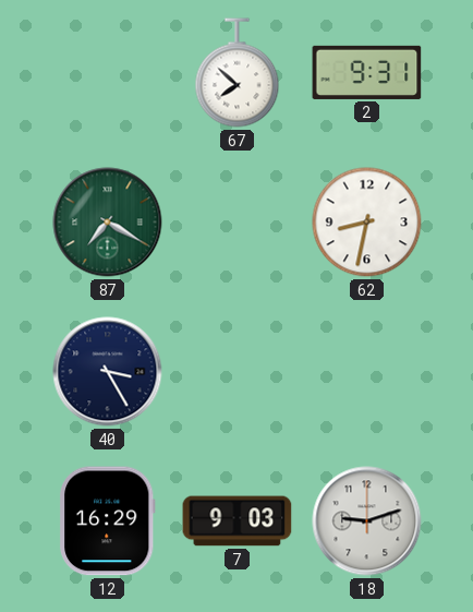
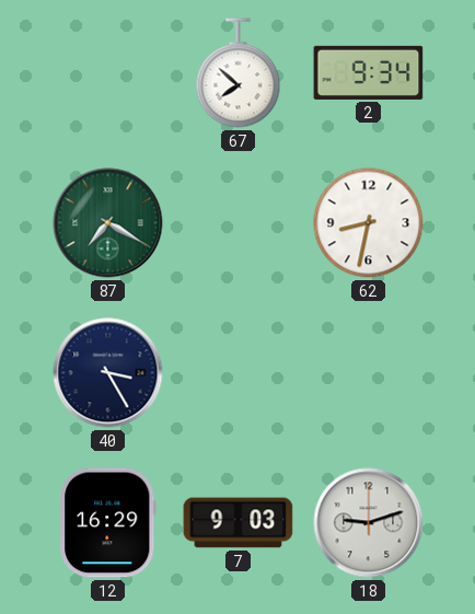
2: 9:31 -> 9:34
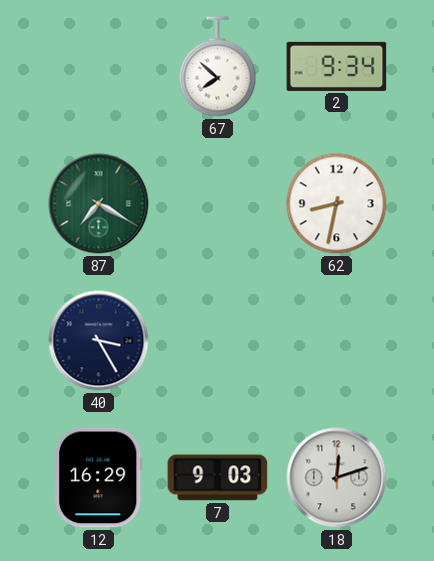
18: 9:12 -> 12:12
